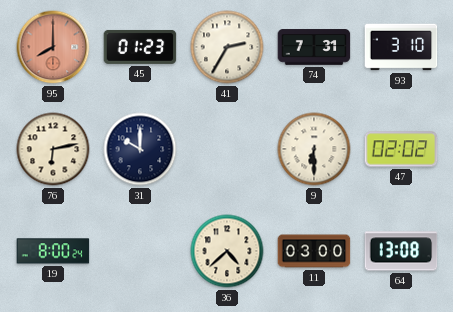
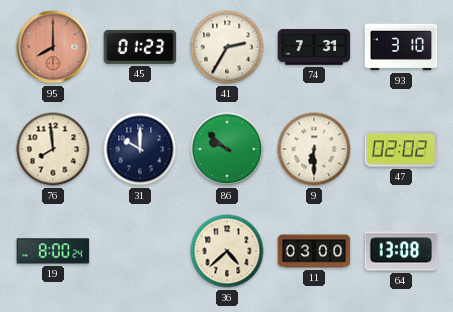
76: 6:13 -> 7:59
86: none -> 9:52
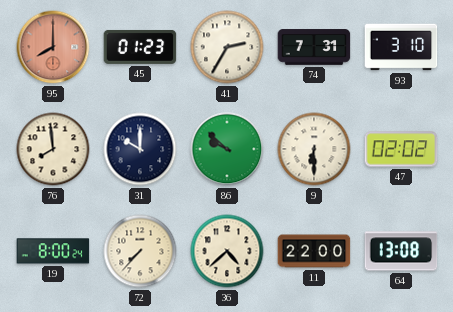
72: none -> 7:37
11: 03:00 -> 22:00
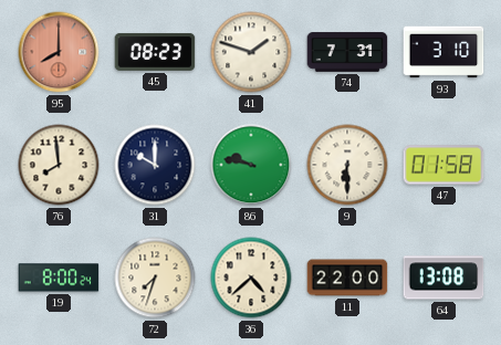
45: 01:23 -> 08:23
41: 2:35 -> 1:48
86: 9:52 -> 9:47
47: 02:02 -> 01:58
72: 7:37 -> 7:33
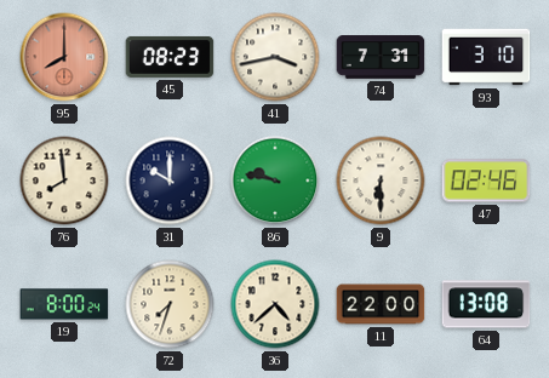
41: 1:48 -> 3:43
47: 01:58 -> 02:46
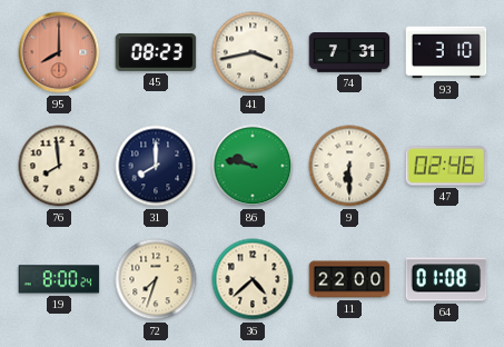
31: 10:00 -> 8:00
64: 13:08 -> 01:08
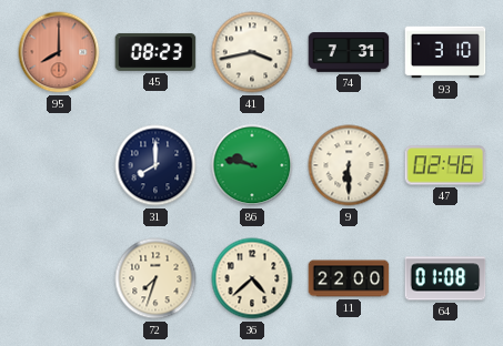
76: 7:59 -> none
19: 8:00 -> none
